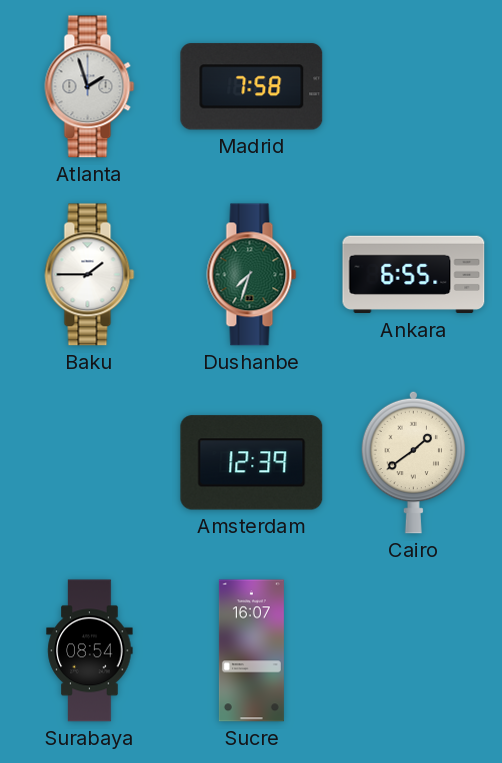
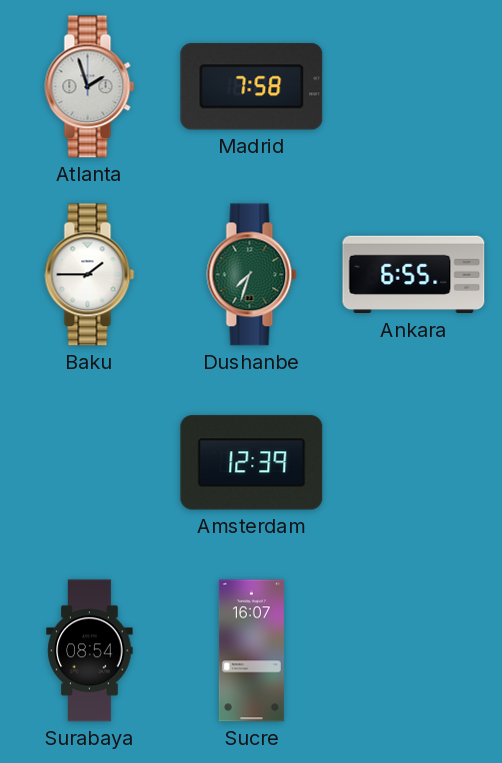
Cairo: 1:39 -> none
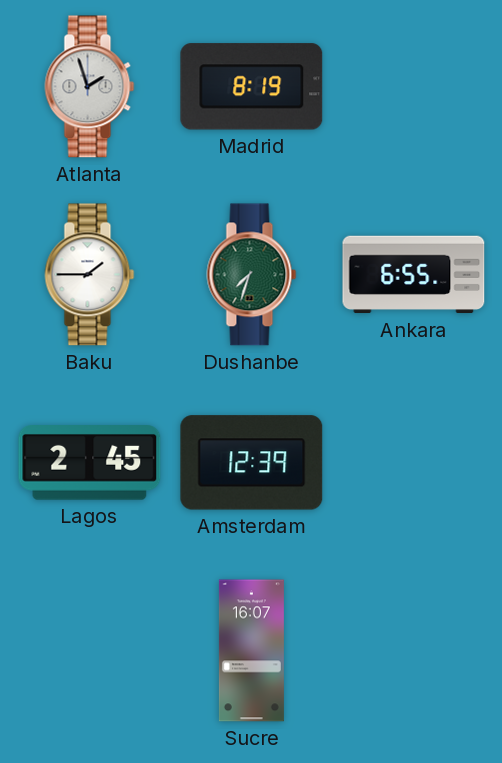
Madrid: 7:58 -> 8:19
Lagos: none -> 2:45
Surabaya: 08:54 -> none
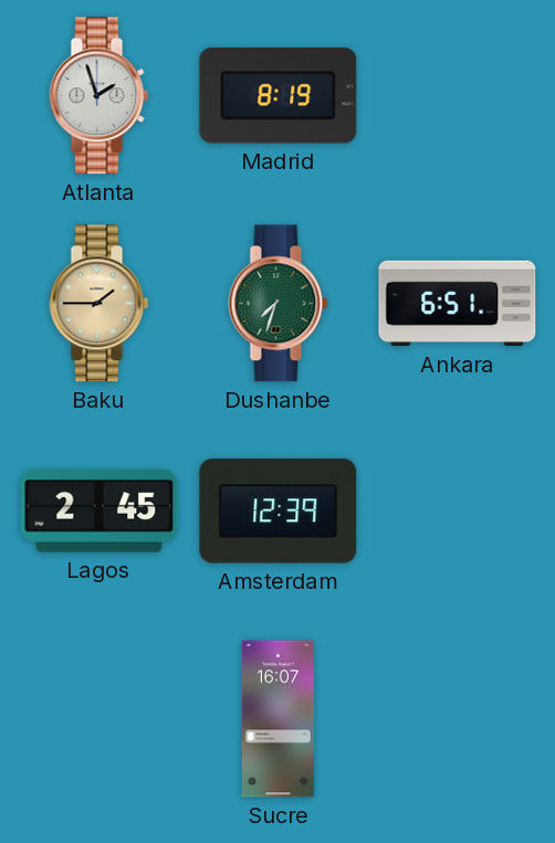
Baku dial: white -> champagne
Ankara: 6:55 -> 6:51
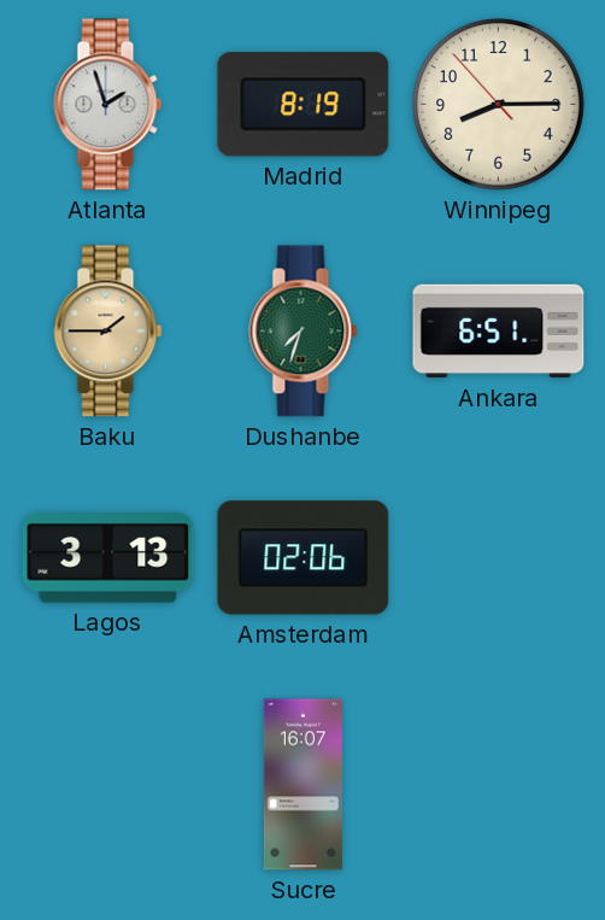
Winnipeg: none -> 8:14
Lagos: 2:45 -> 3:13
Amsterdam: 12:39 -> 02:06
